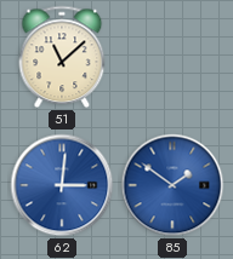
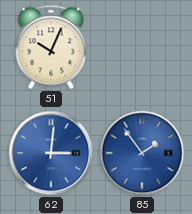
51: 11:08 -> 10:04
85: 1:51 -> 1:54
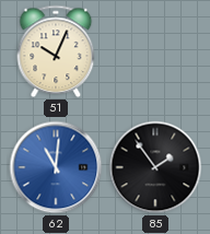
62: 3:01 -> 11:01
85 dial: blue -> black
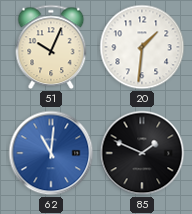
20: none -> 1:31
85: 1:54 -> 1:49
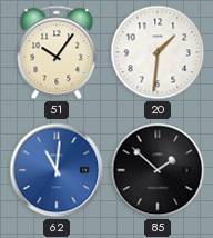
51: 10:04 -> 10:06
85: 1:49 -> 1:52
